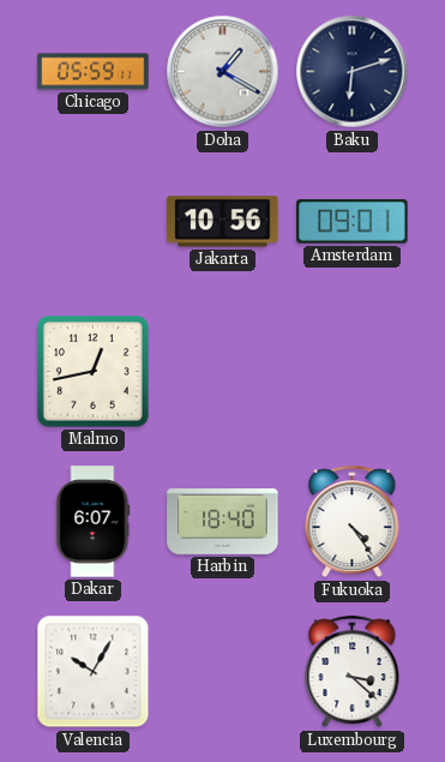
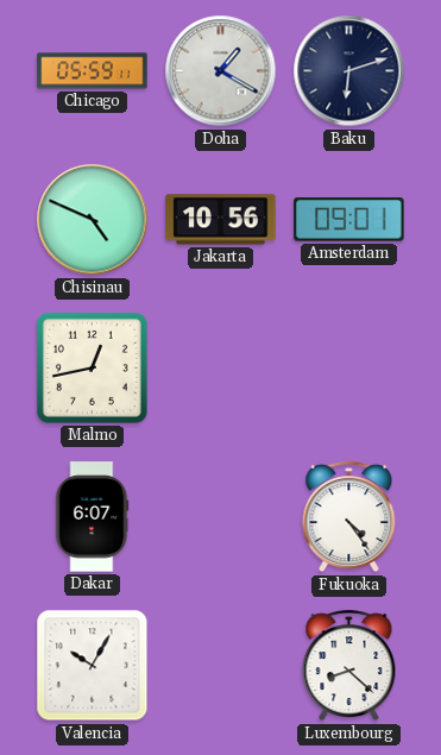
Chisinau: none -> 4:49
Harbin: 18:40 -> none
Luxembourg: 3:22 -> 8:22
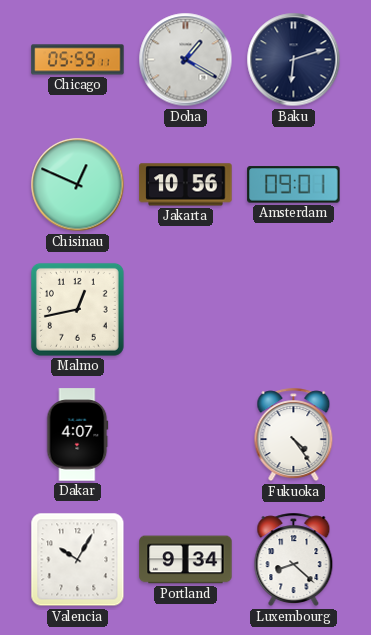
Chisinau: 4:49 -> 12:49
Dakar: 6:07 -> 4:07
Portland: none -> 9:34
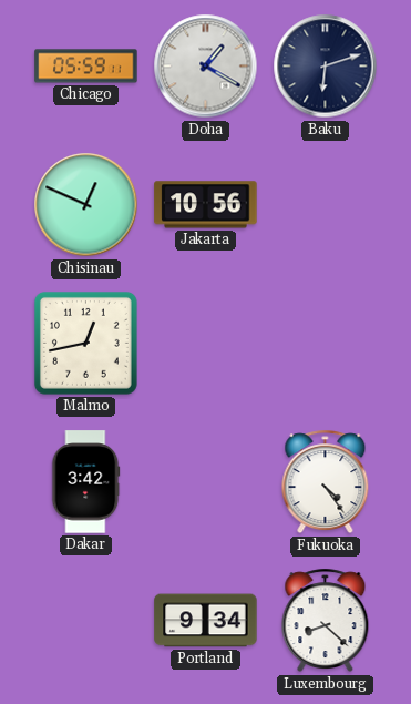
Amsterdam: 09:01 -> none
Dakar: 4:07 -> 3:42
Valencia: 10:05 -> none
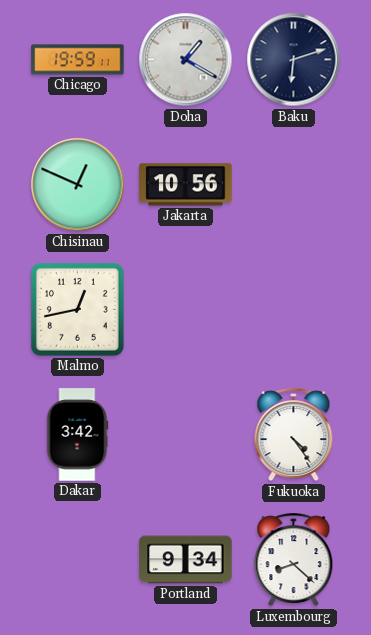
Chicago: 05:59 -> 19:59
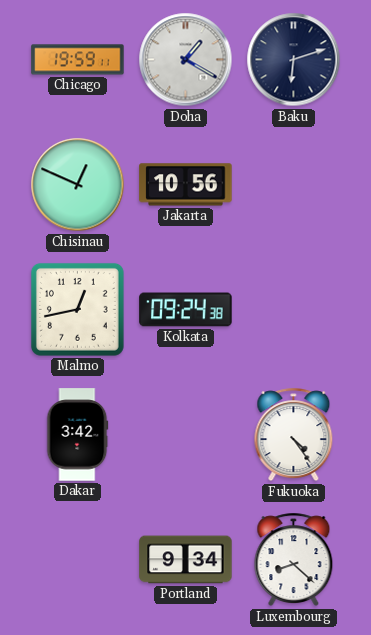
Kolkata: none -> 09:24
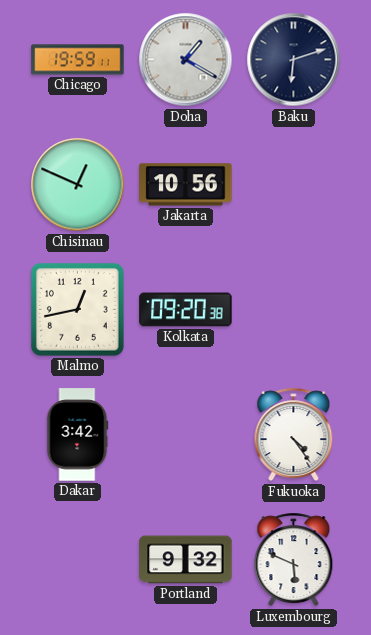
Kolkata: 09:24 -> 09:20
Portland: 9:34 -> 9:32
Luxembourg: 8:22 -> 5:49
